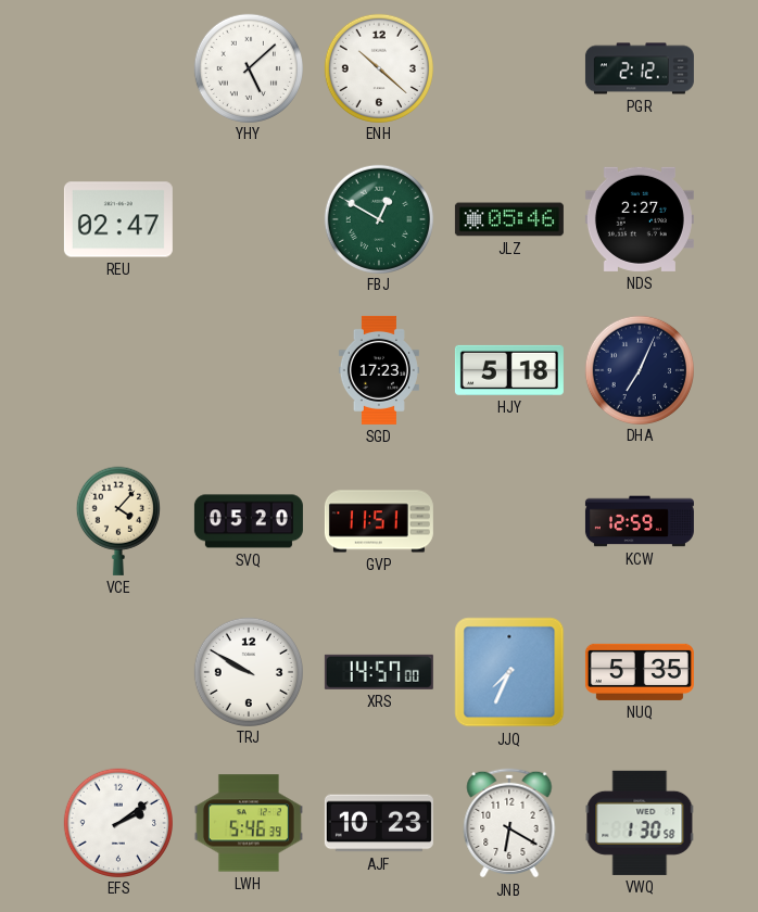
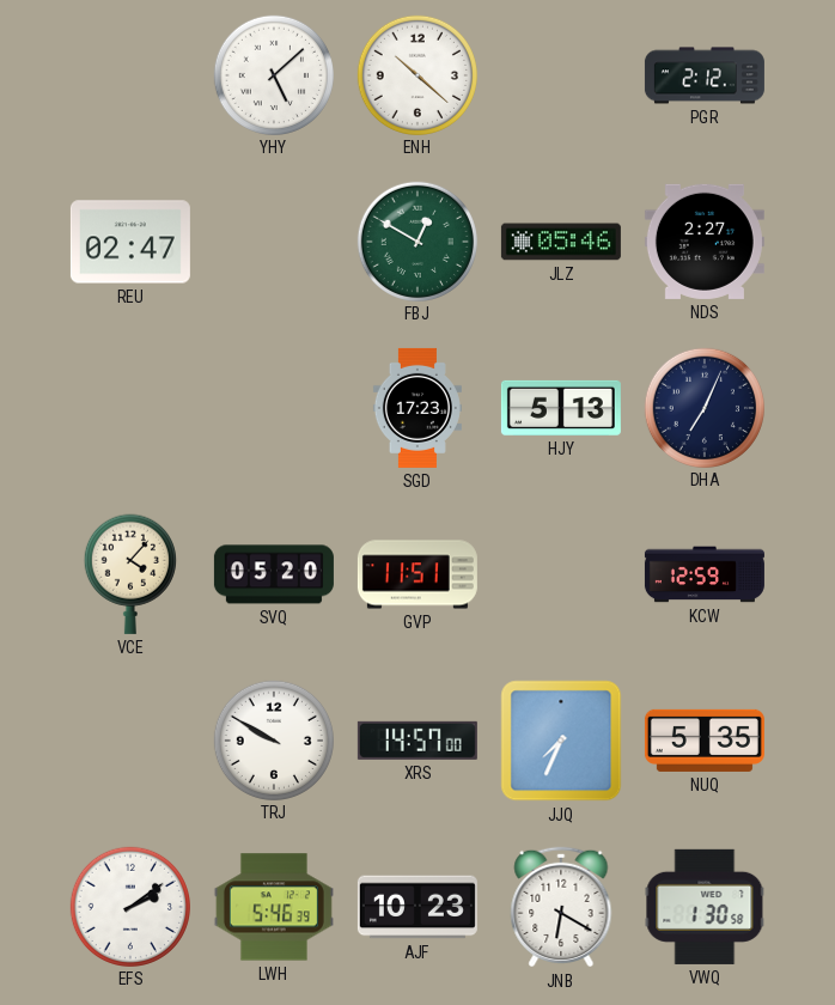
HJY: 5:18 -> 5:13
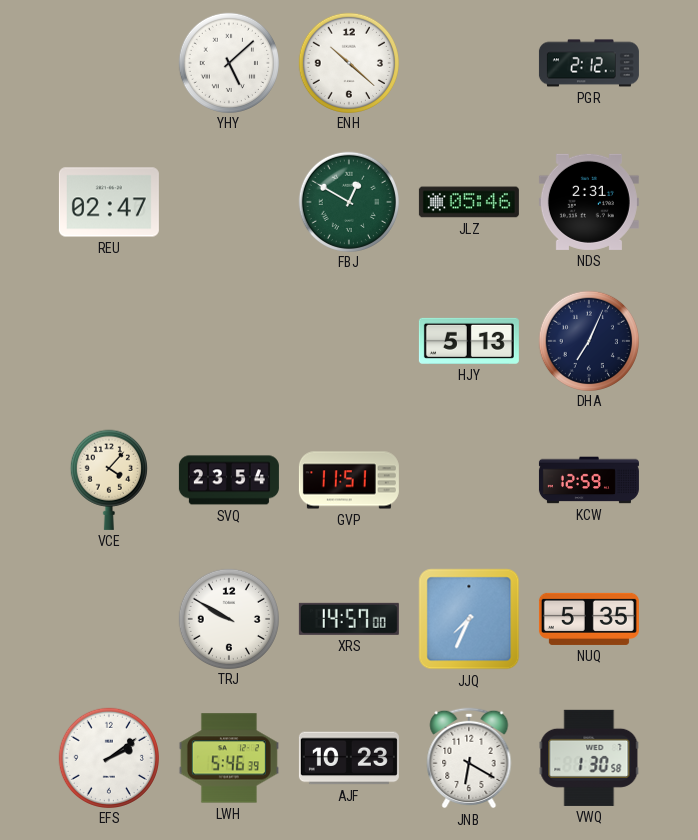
NDS: 2:27 -> 2:31
SGD: 17:23 -> none
SVQ: 05:20 -> 23:54
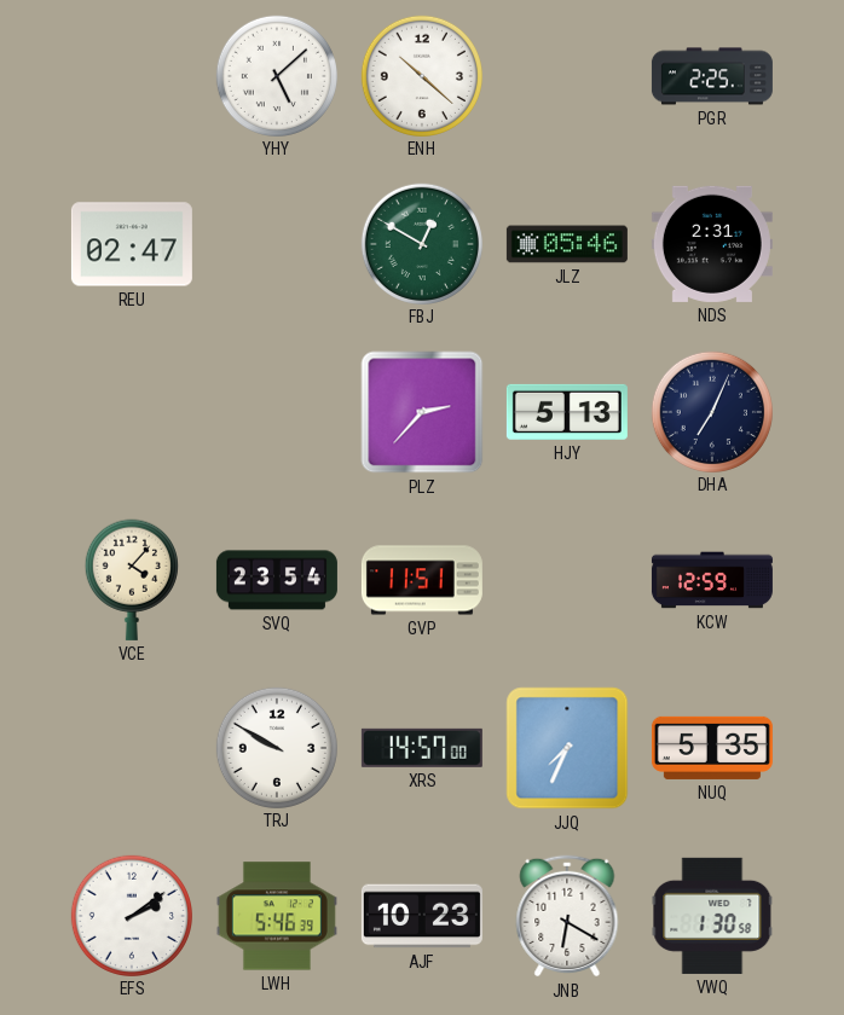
PGR: 2:12 -> 2:25
PLZ: none -> 2:37
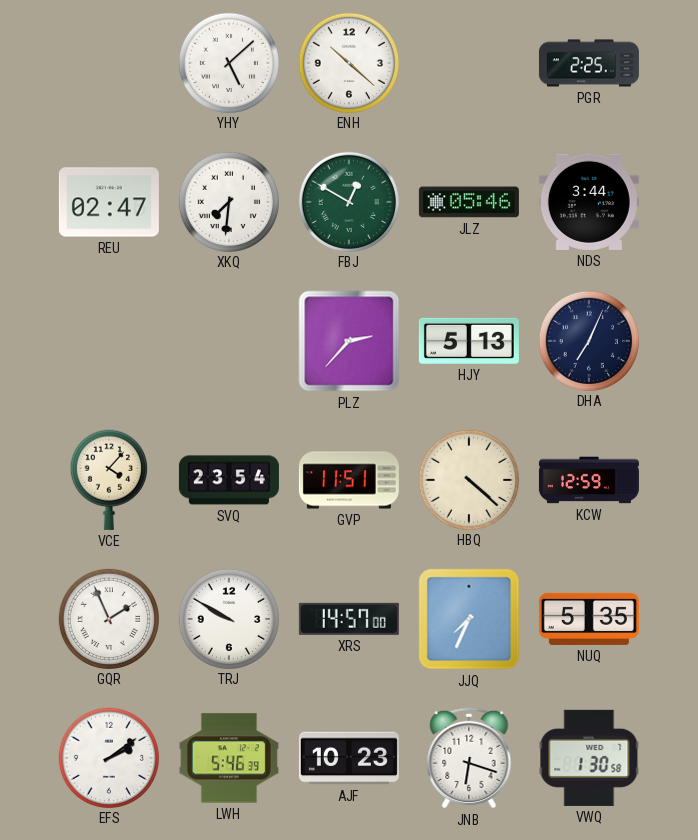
XKQ: none -> 7:31
NDS: 2:31 -> 3:44
HBQ: none -> 4:22
GQR: none -> 1:56
JNB: 6:20 -> 6:18
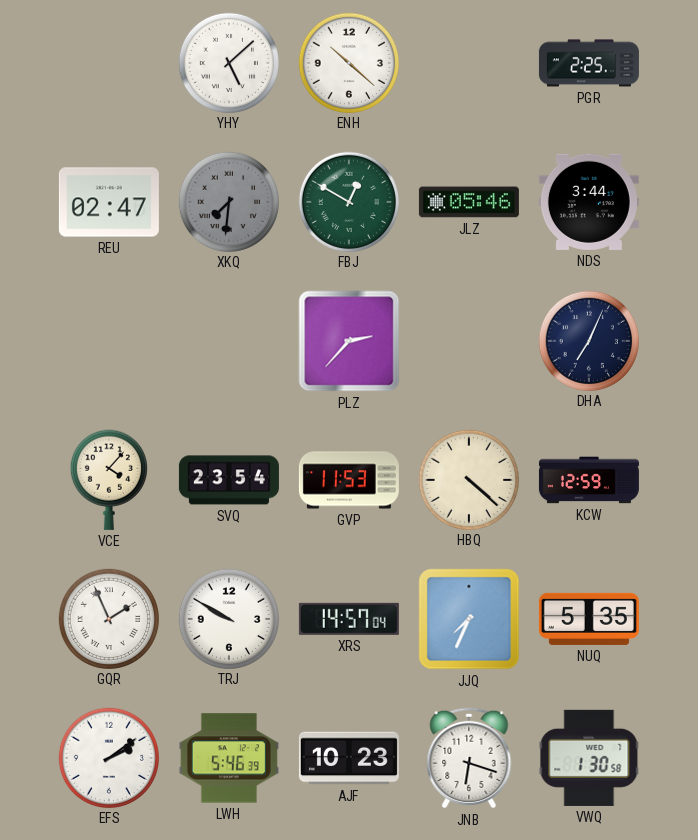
XKQ dial: white -> grey
HJY: 5:13 -> none
GVP: 11:51 -> 11:53
XRS: 14:57:00 -> 14:57:04
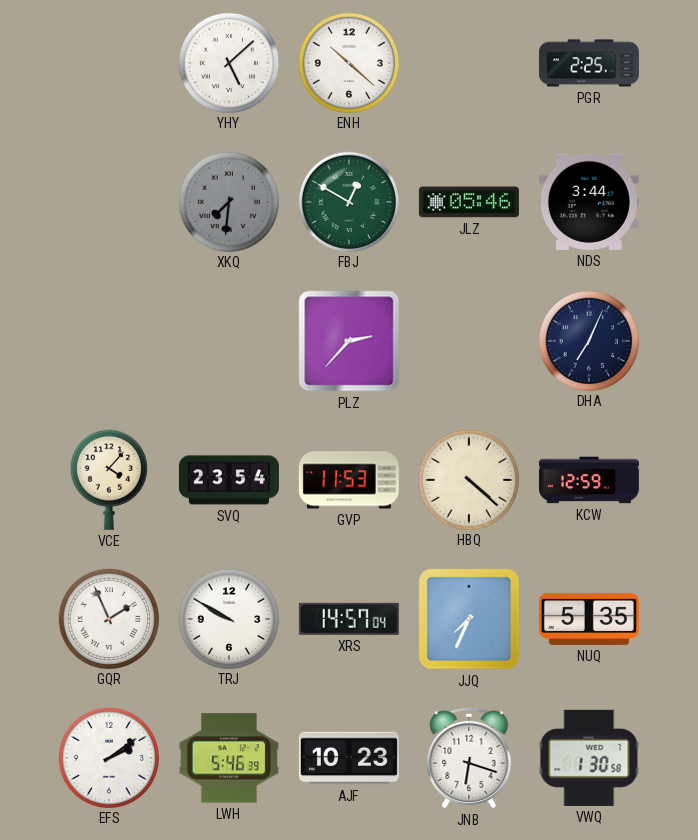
REU: 02:47 -> none
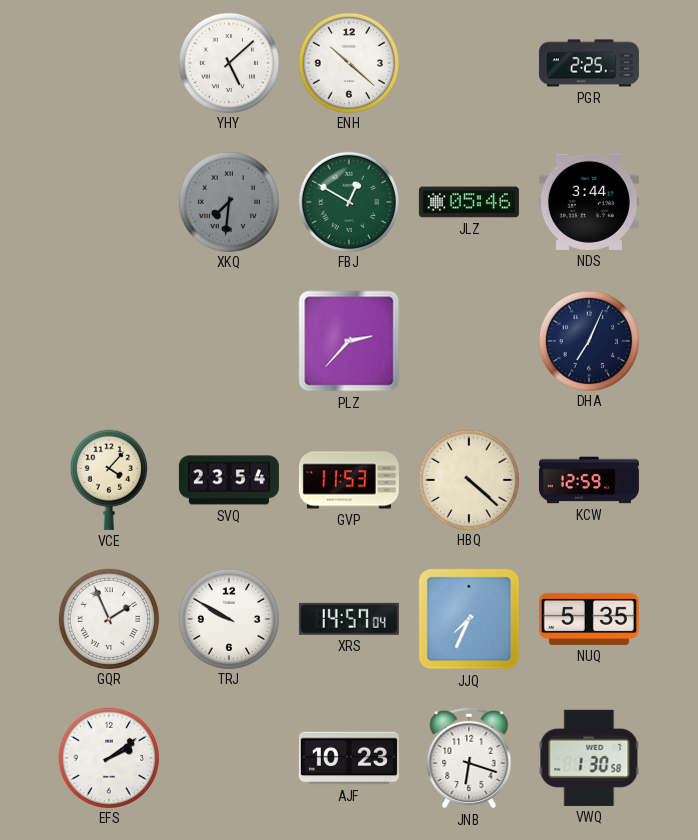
LWH: 5:46 -> none
